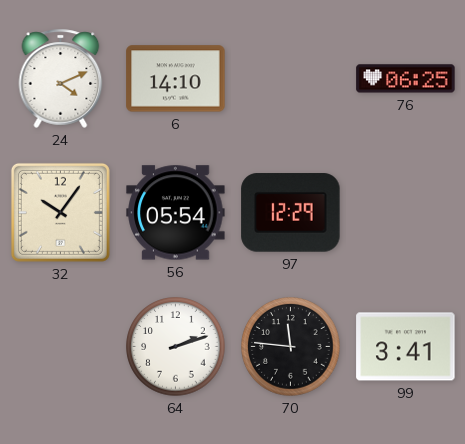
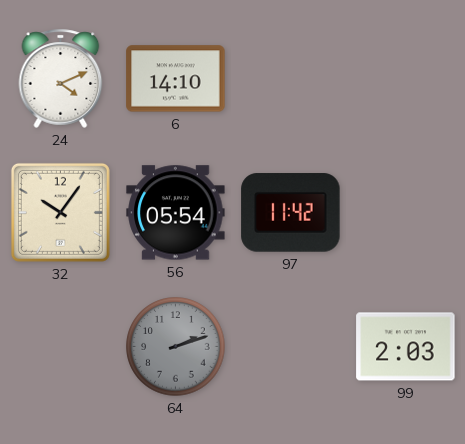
76: 06:25 -> none
97: 12:29 -> 11:42
64 dial: white -> grey
70: 11:46 -> none
99: 3:41 -> 2:03
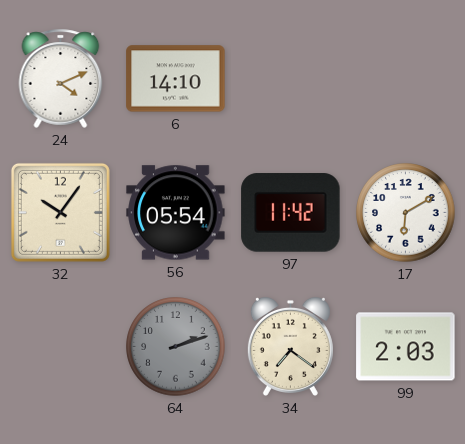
17: none -> 6:10
34: none -> 7:21
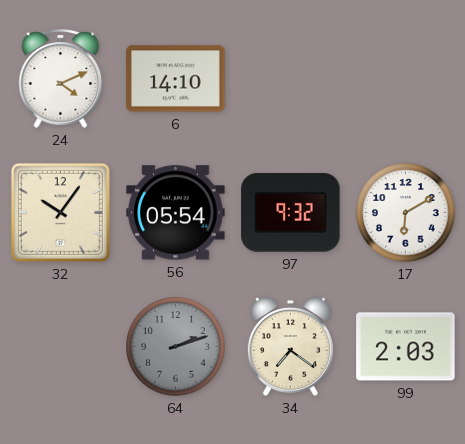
97: 11:42 -> 9:32
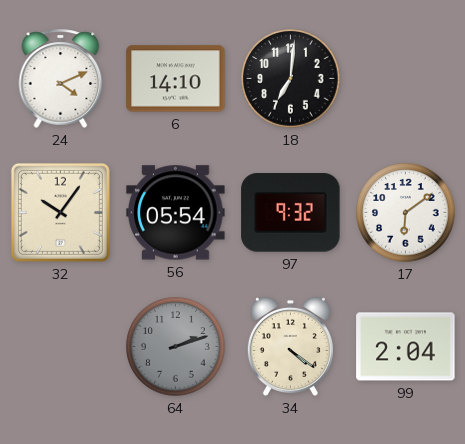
18: none -> 7:01
17: 6:10 -> 6:09
34: 7:21 -> 4:21
99: 2:03 -> 2:04
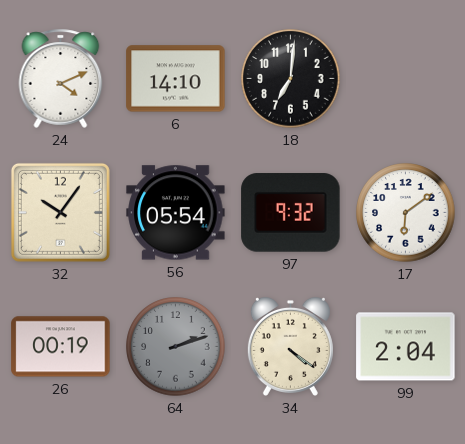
26: none -> 00:19
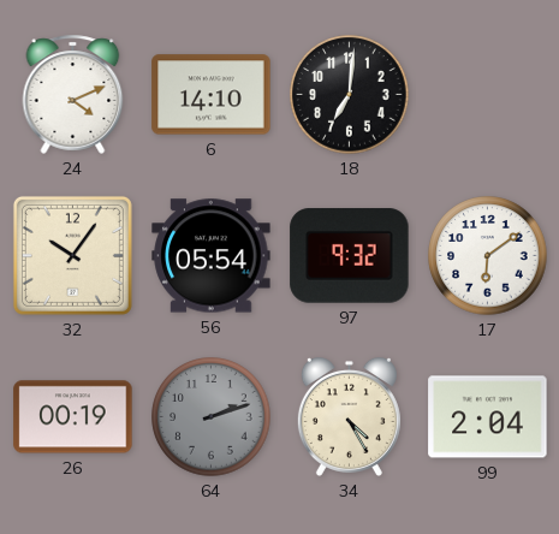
34: 4:21 -> 4:25
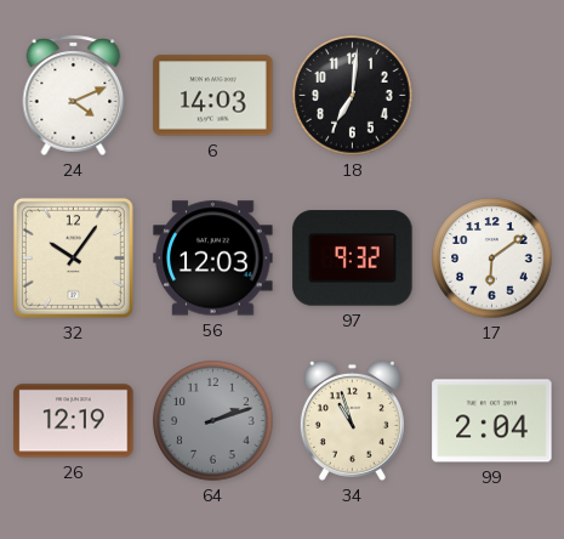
6: 14:10 -> 14:03
56: 05:54 -> 12:03
26: 00:19 -> 12:19
34: 4:25 -> 10:57
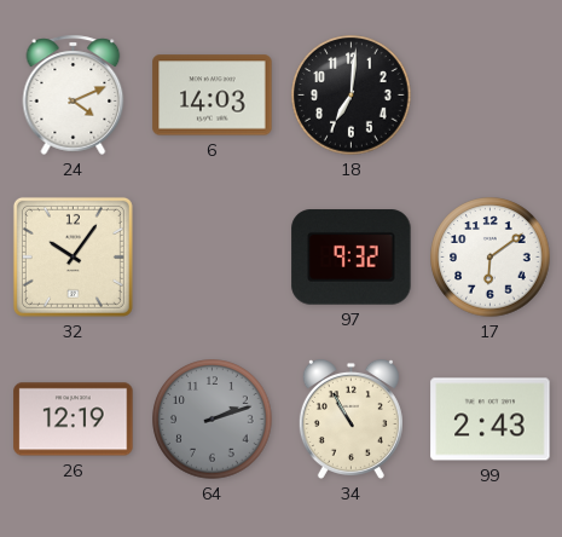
56: 12:03 -> none
34: 10:57 -> 10:55
99: 2:04 -> 2:43
